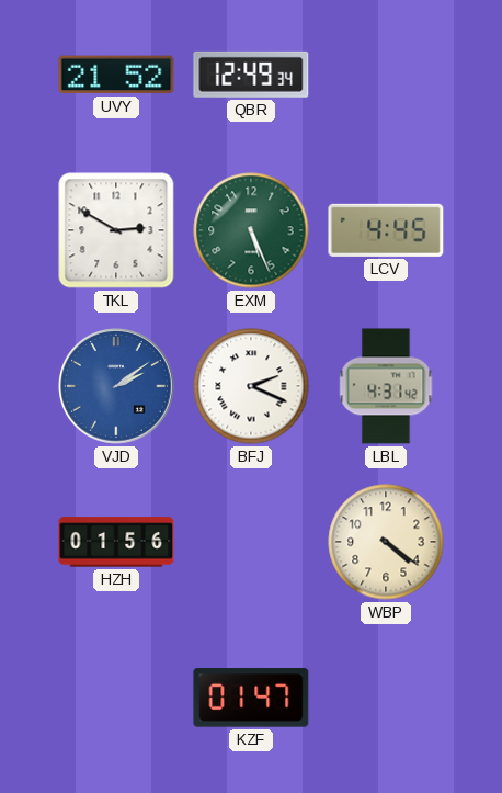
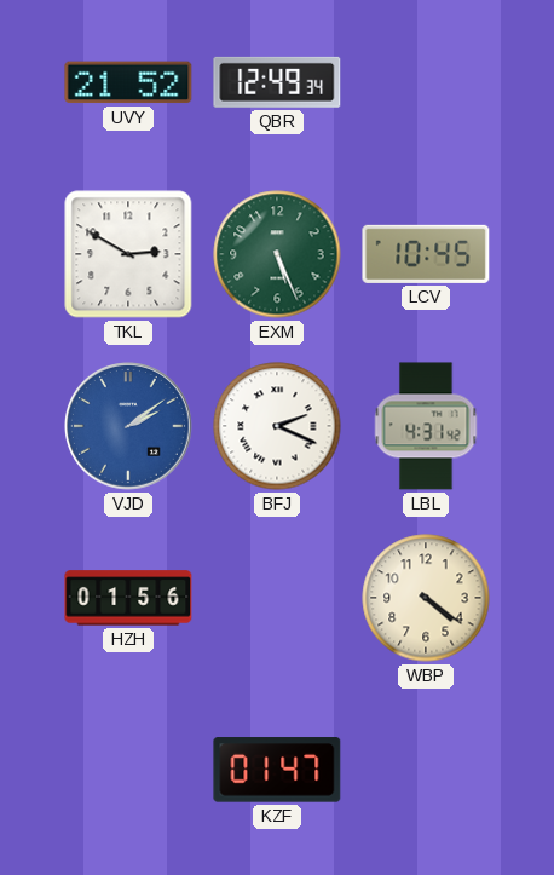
LCV: 4:45 -> 10:45
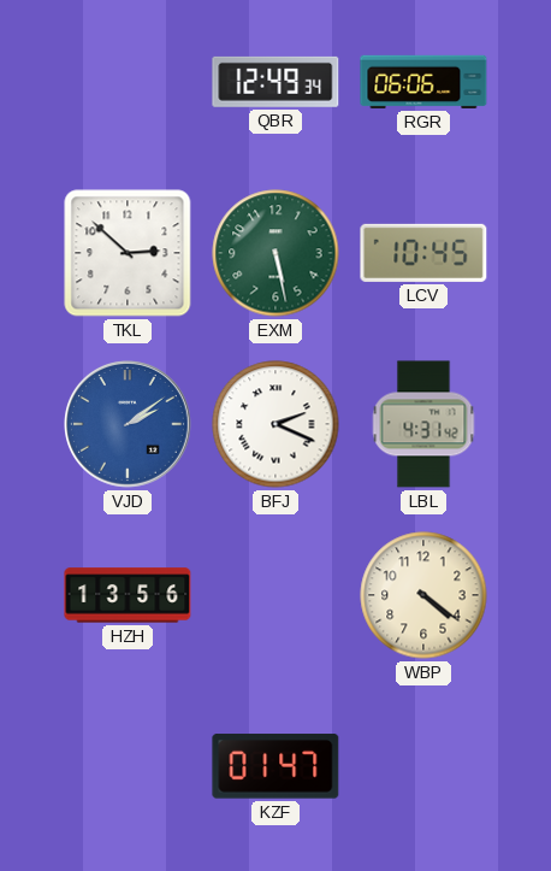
UVY: 21:52 -> none
RGR: none -> 06:06
TKL: 2:50 -> 2:52
EXM: 5:26 -> 5:28
HZH: 01:56 -> 13:56
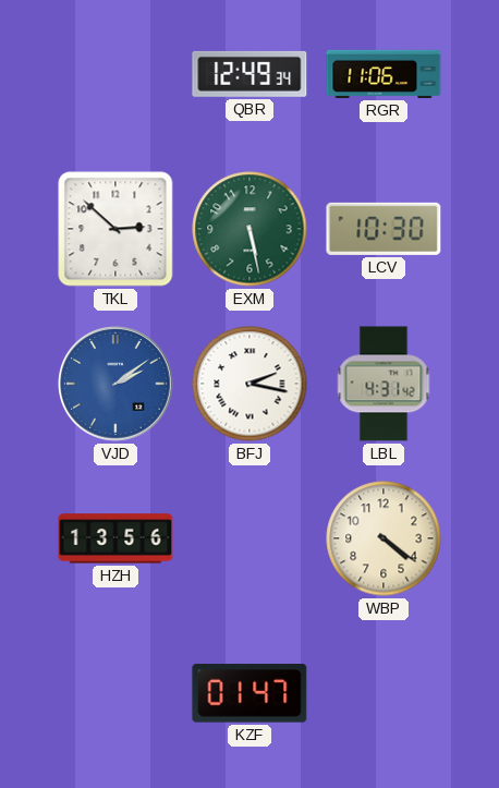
RGR: 06:06 -> 11:06
LCV: 10:45 -> 10:30
BFJ: 2:19 -> 2:17
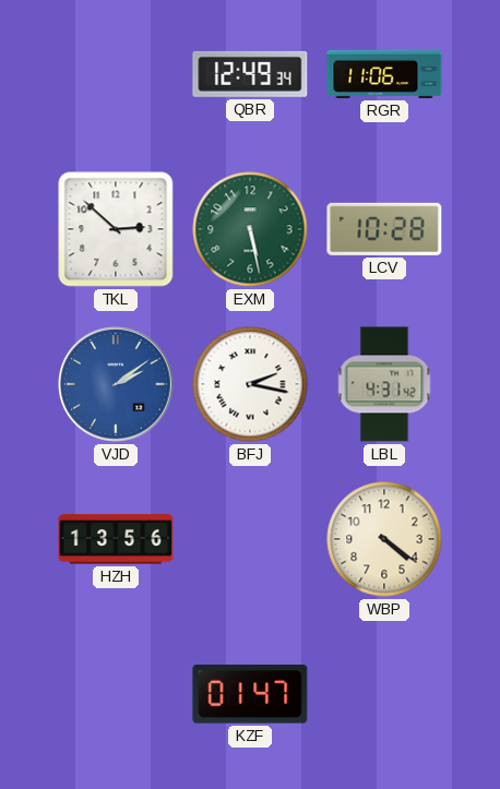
LCV: 10:30 -> 10:28
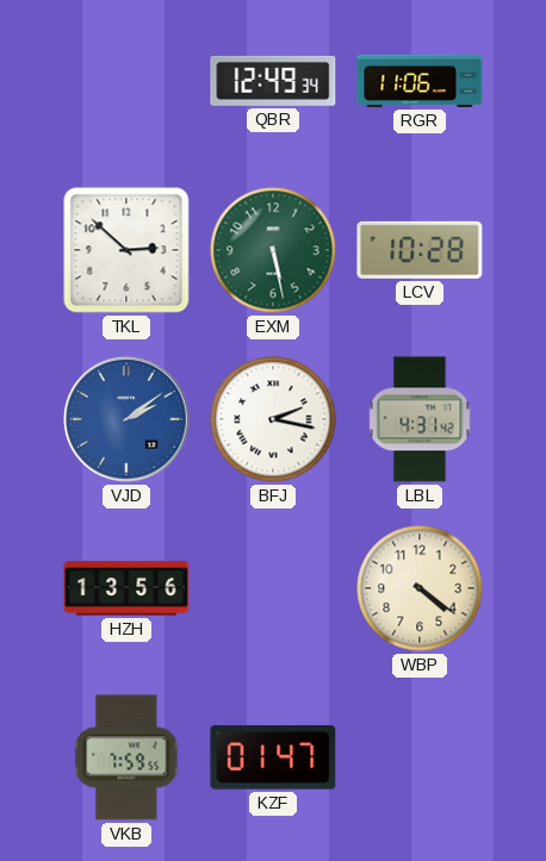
VKB: none -> 7:59
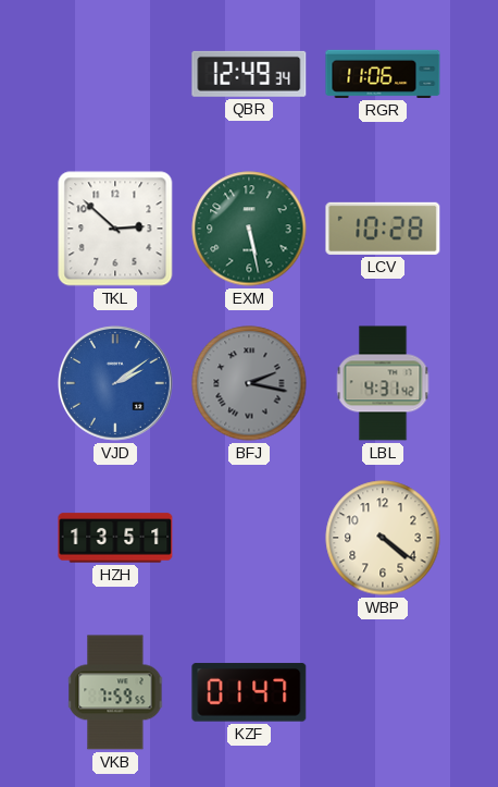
BFJ dial: white -> grey
HZH: 13:56 -> 13:51
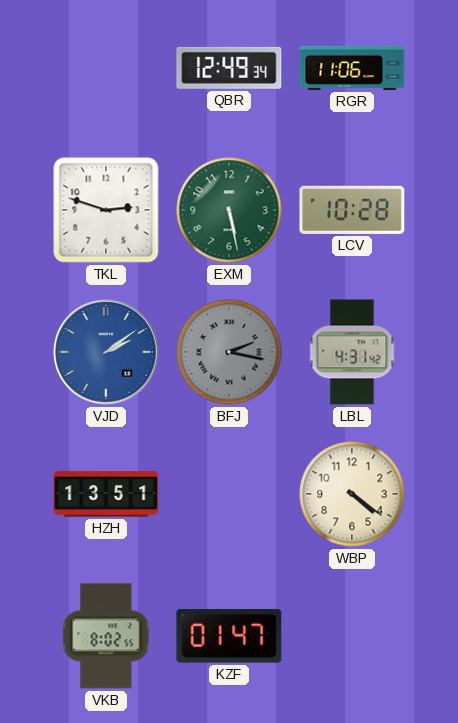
TKL: 2:52 -> 2:48
VKB: 7:59 -> 8:02
